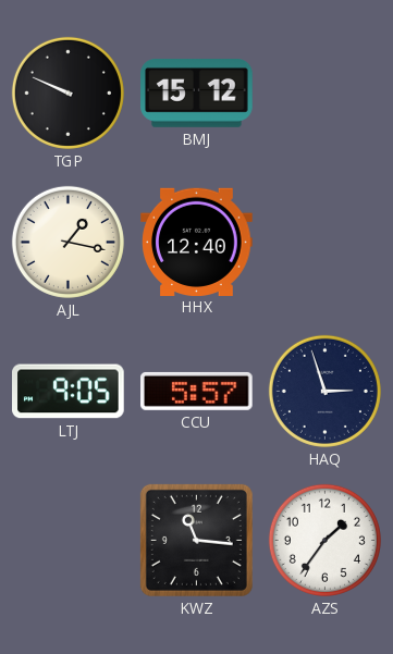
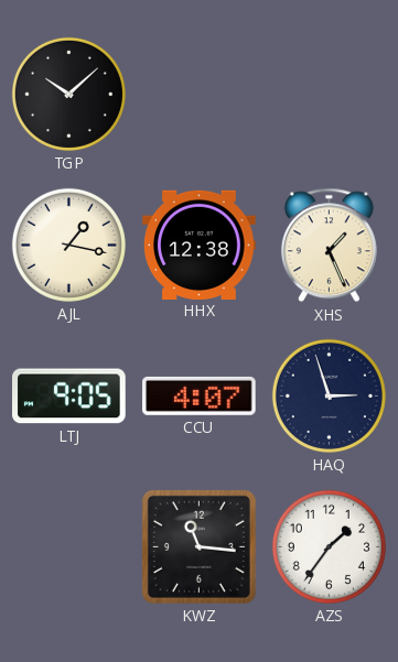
TGP: 9:49 -> 10:08
BMJ: 15:12 -> none
HHX: 12:40 -> 12:38
XHS: none -> 1:26
CCU: 5:57 -> 4:07
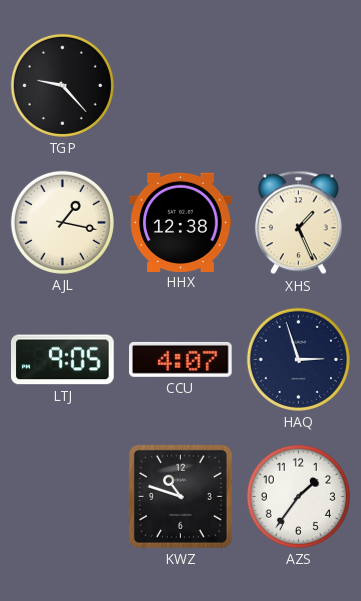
TGP: 10:08 -> 9:23
KWZ: 11:16 -> 10:48
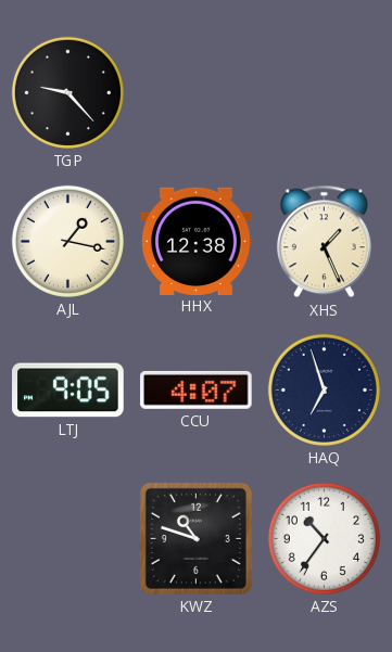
HAQ: 2:57 -> 6:57
AZS: 1:36 -> 10:36
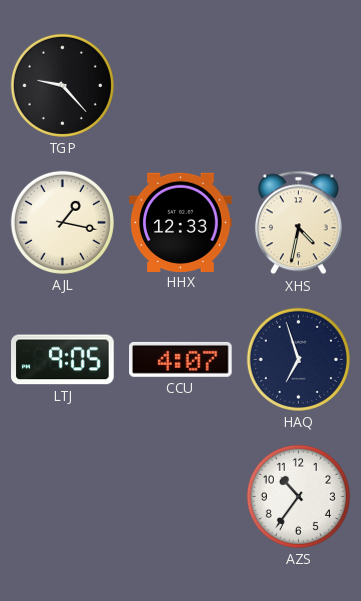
HHX: 12:38 -> 12:33
XHS: 1:26 -> 4:32
KWZ: 10:48 -> none
